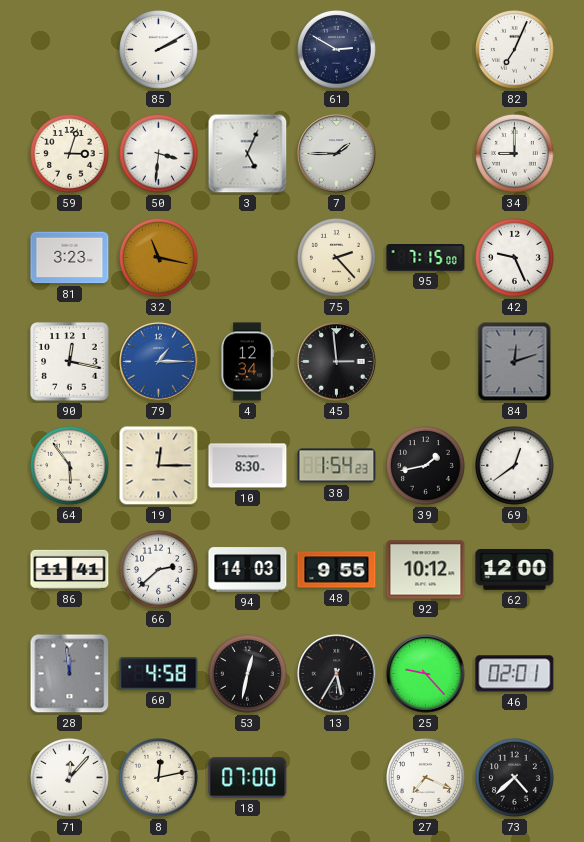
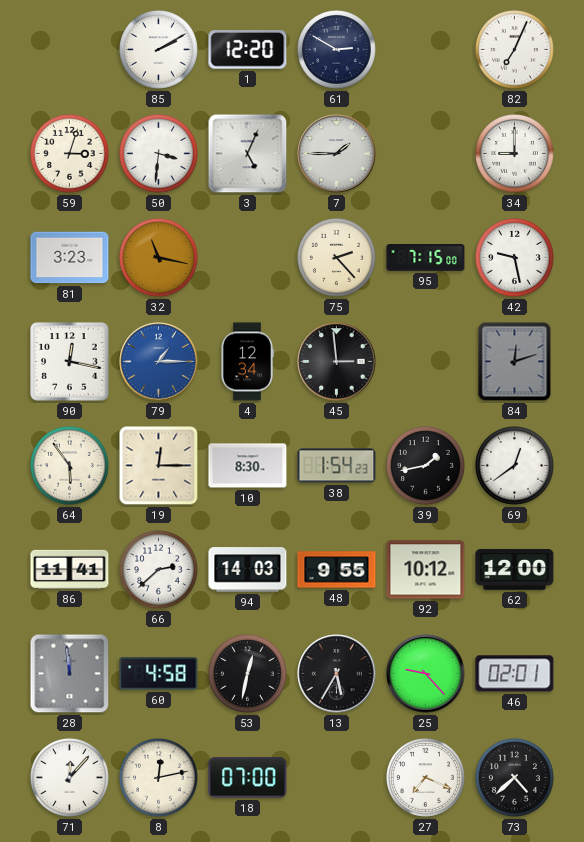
1: none -> 12:20
42: 9:26 -> 9:28
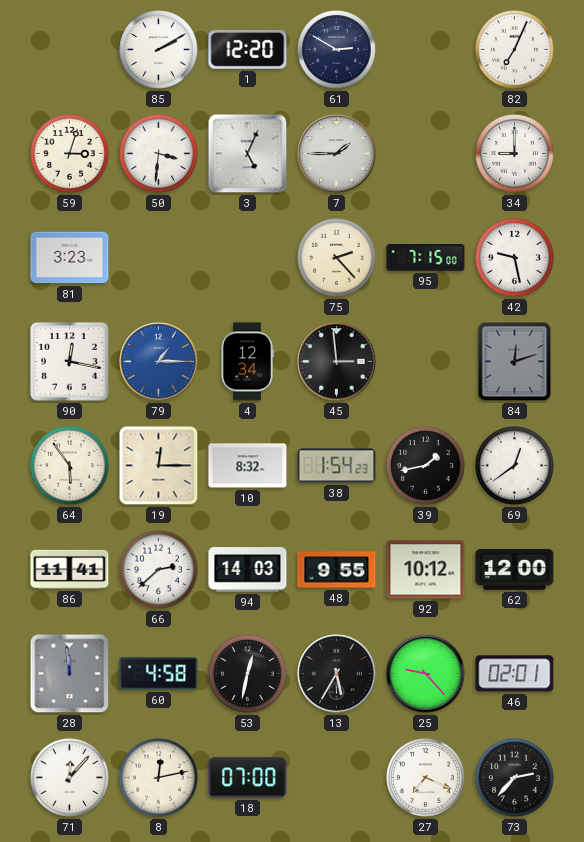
32: 11:17 -> none
10: 8:30 -> 8:32
73: 4:38 -> 2:37
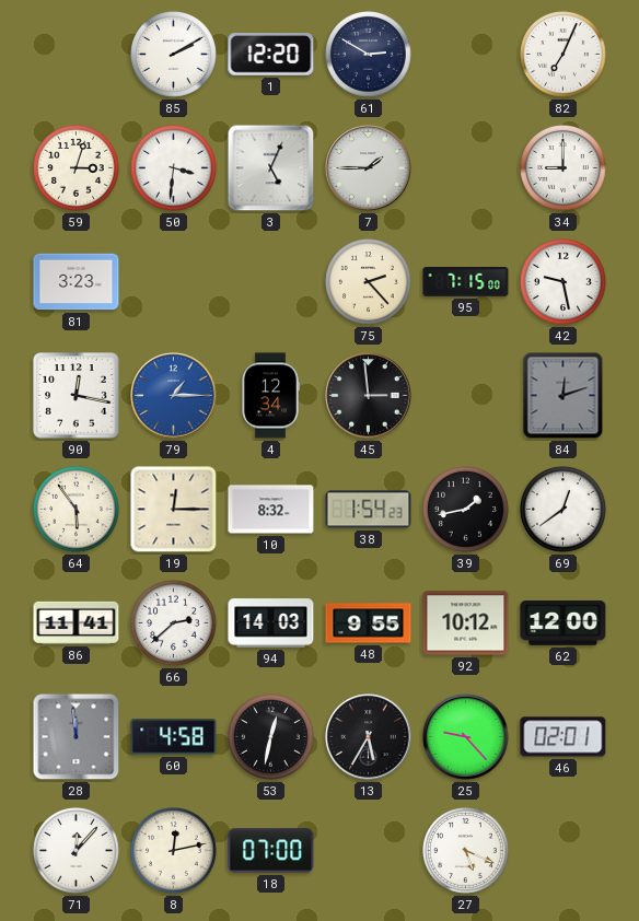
27: 7:19 -> 5:19
73: 2:37 -> none
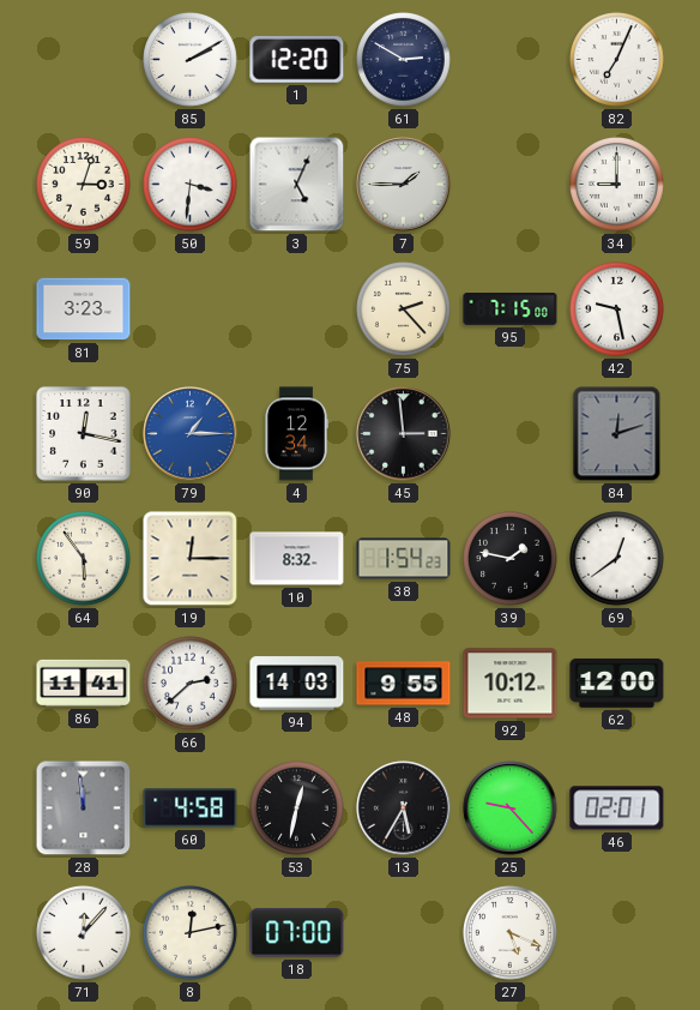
39: 1:43 -> 1:47
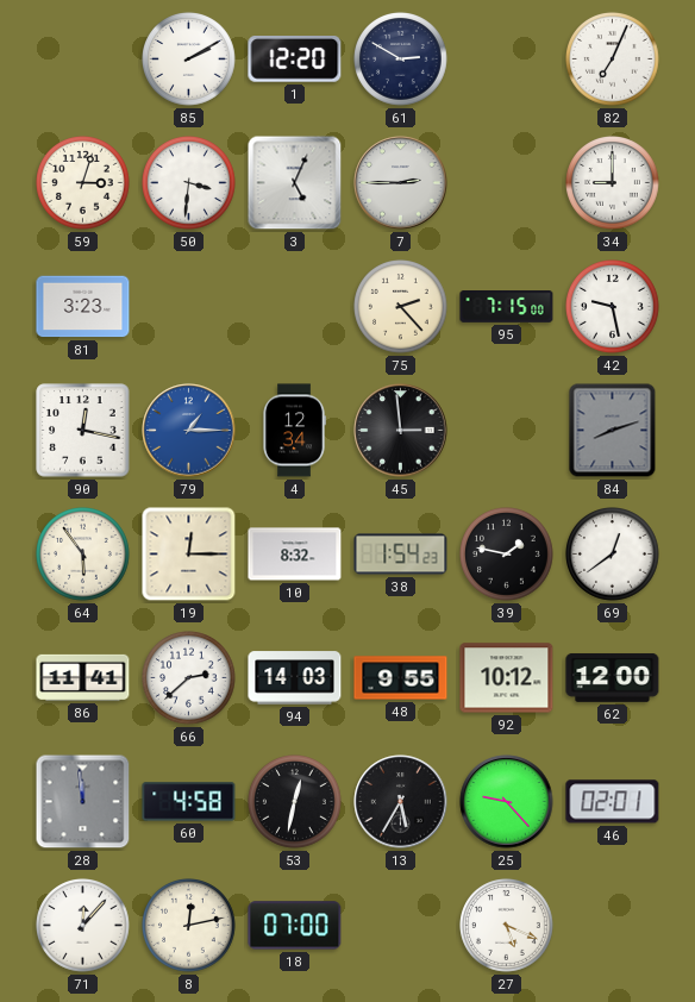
7: 1:45 -> 2:45
84: 12:12 -> 8:12
